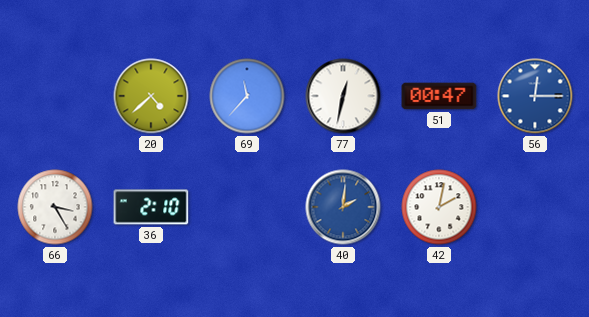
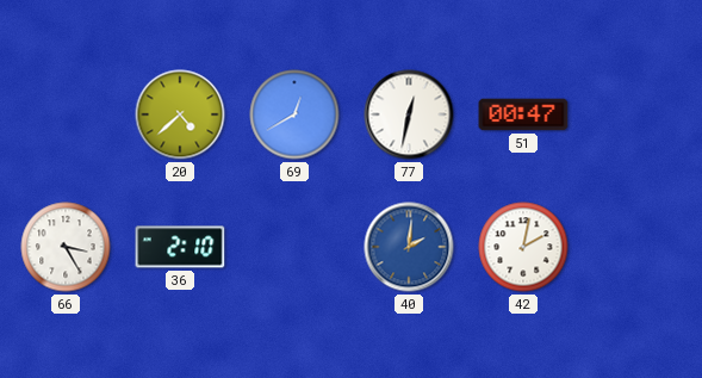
69: 11:37 -> 12:40
56: 12:15 -> none
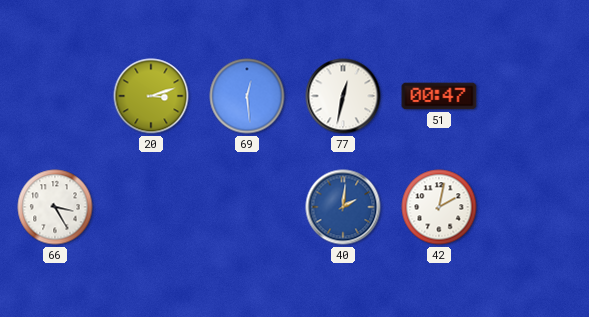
20: 4:38 -> 3:12
69: 12:40 -> 12:29
36: 2:10 -> none
